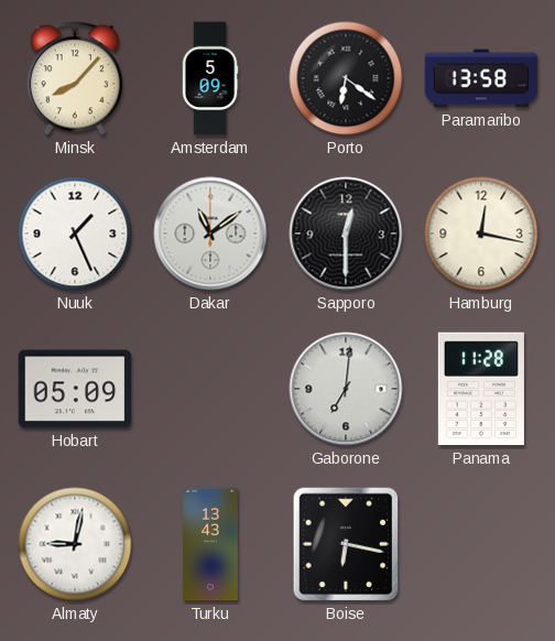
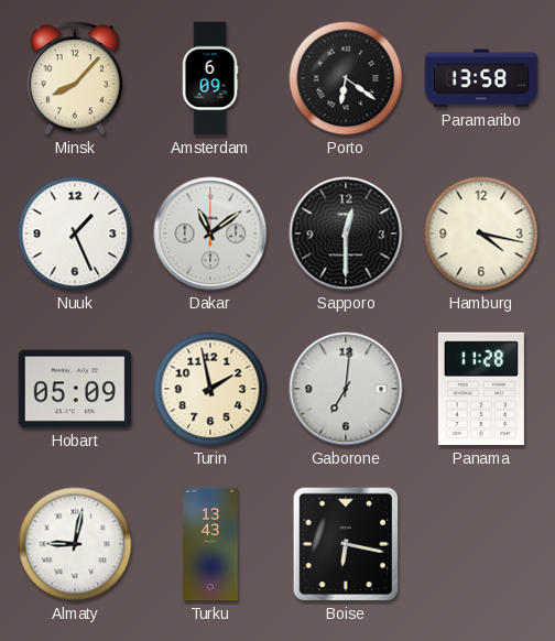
Amsterdam: 5:09 -> 6:09
Hamburg: 12:17 -> 4:17
Turin: none -> 1:58
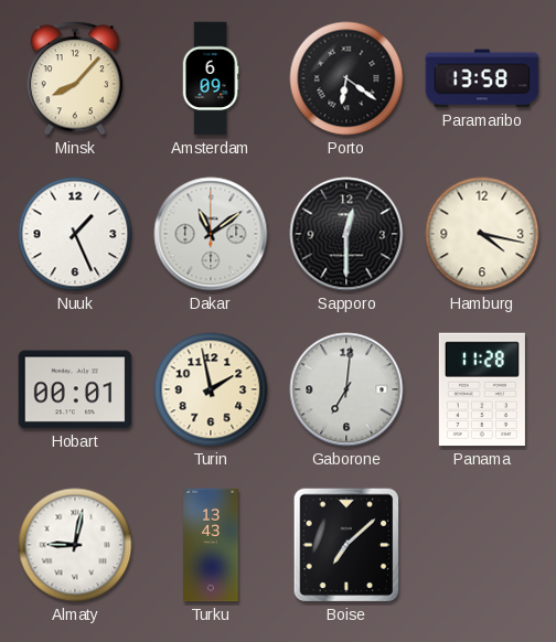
Hobart: 05:09 -> 00:01
Boise: 6:17 -> 7:08
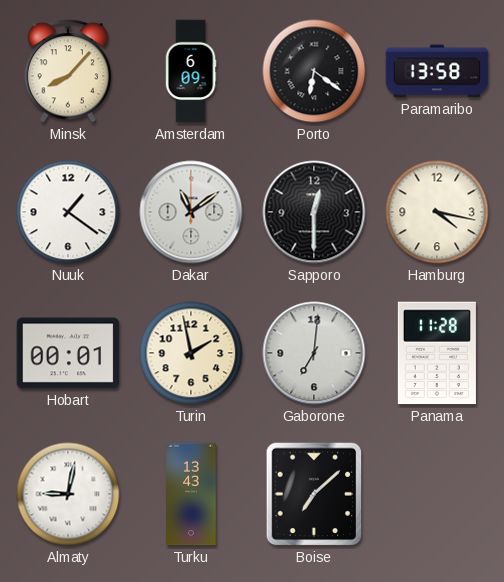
Nuuk: 1:26 -> 1:21
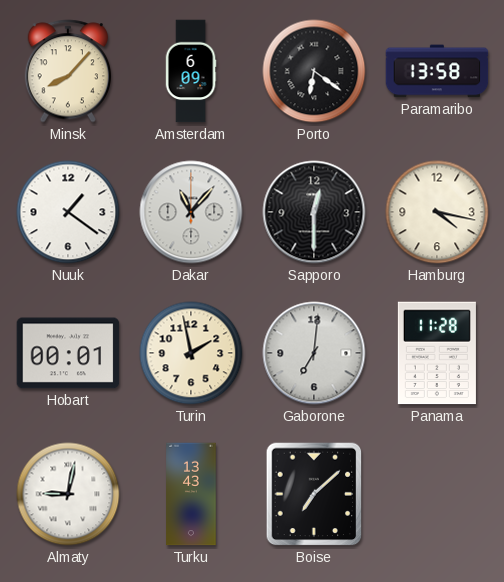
Dakar: 11:09 -> 11:07
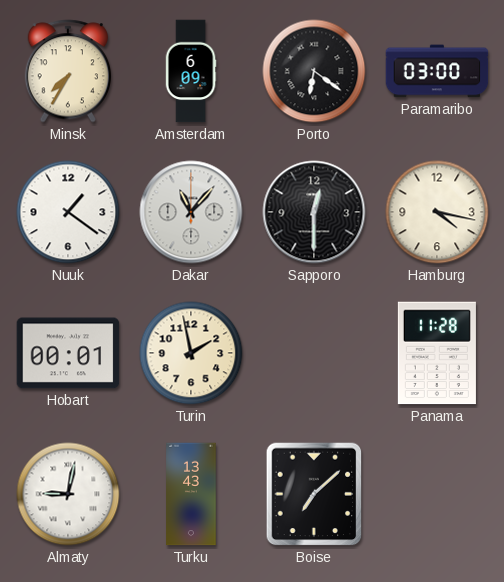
Minsk: 8:07 -> 7:35
Paramaribo: 13:58 -> 03:00
Gaborone: 7:01 -> none
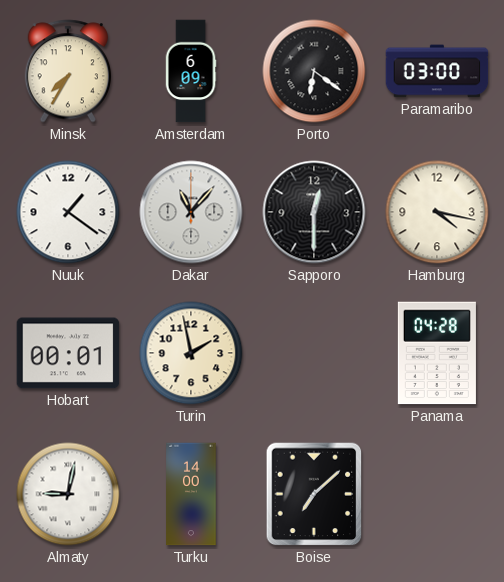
Panama: 11:28 -> 04:28
Turku: 13:43 -> 14:00
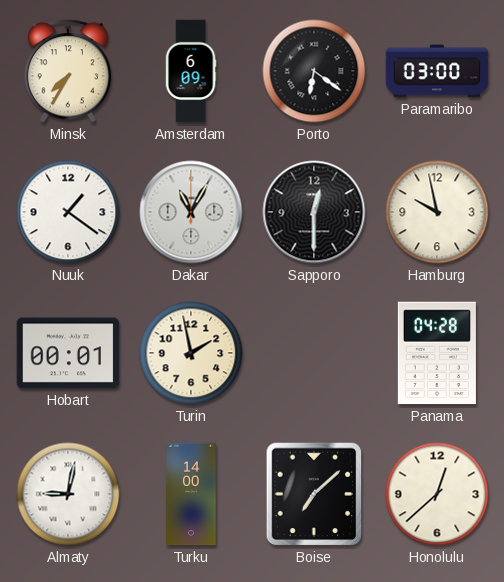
Dakar: 11:07 -> 11:05
Hamburg: 4:17 -> 9:58
Honolulu: none -> 12:38
